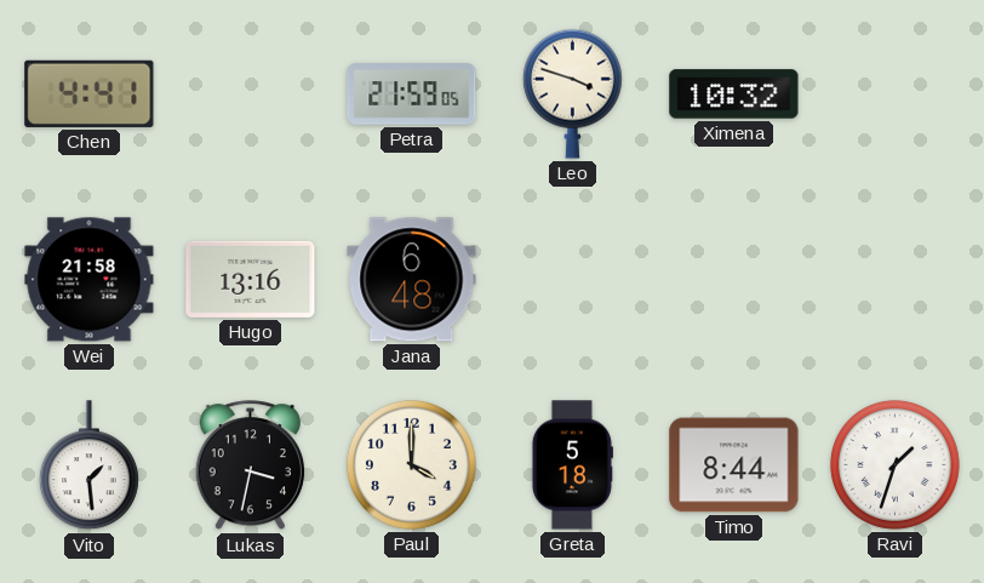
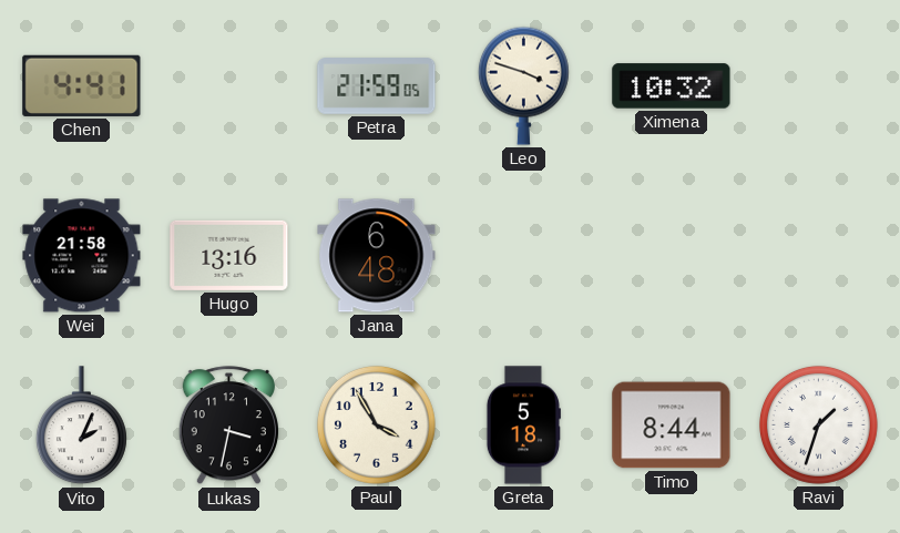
Vito: 1:29 -> 2:04
Paul: 4:00 -> 3:55
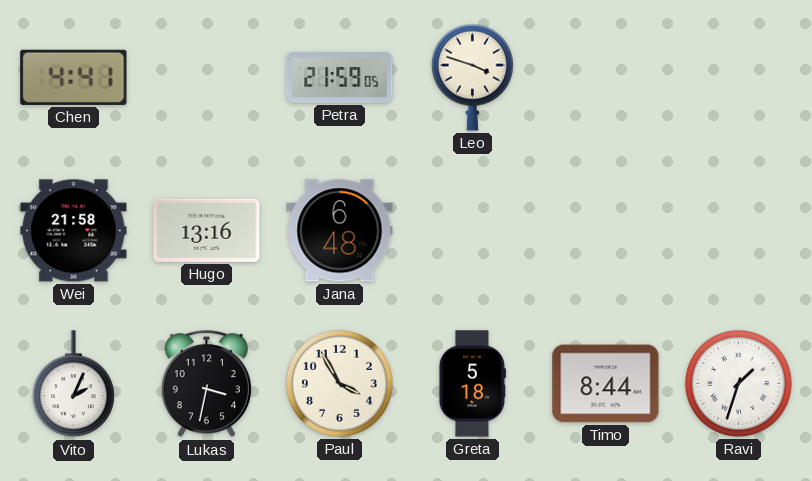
Ximena: 10:32 -> none
